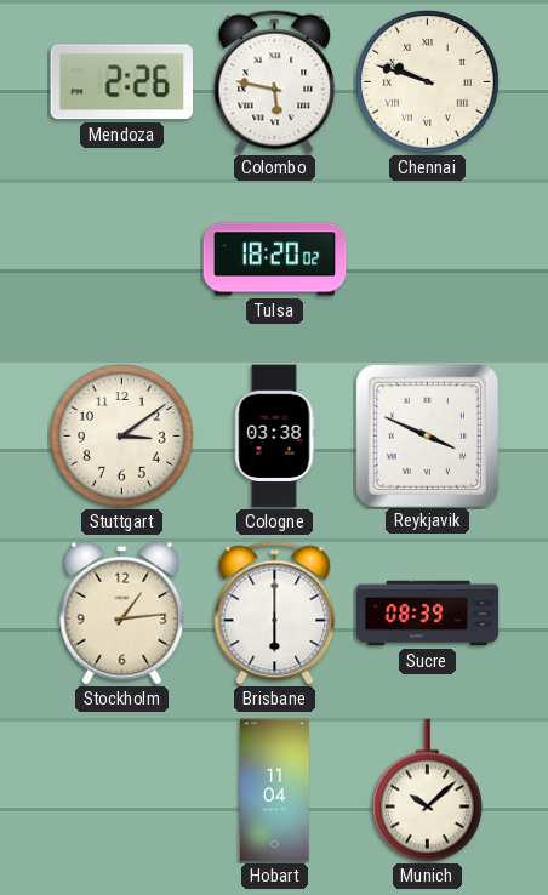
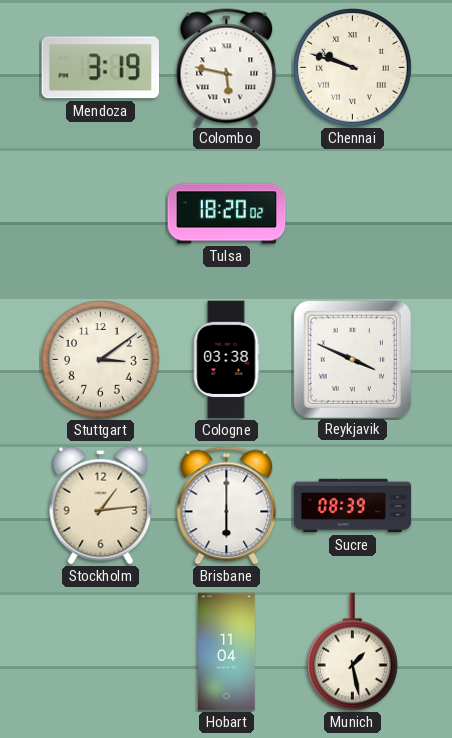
Mendoza: 2:26 -> 3:19
Munich: 10:08 -> 1:28
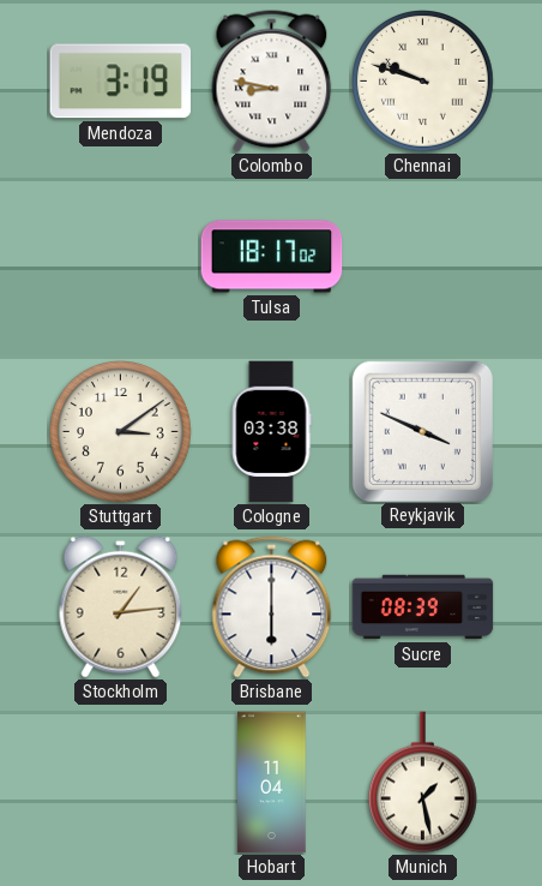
Colombo: 5:47 -> 8:47
Tulsa: 18:20 -> 18:17
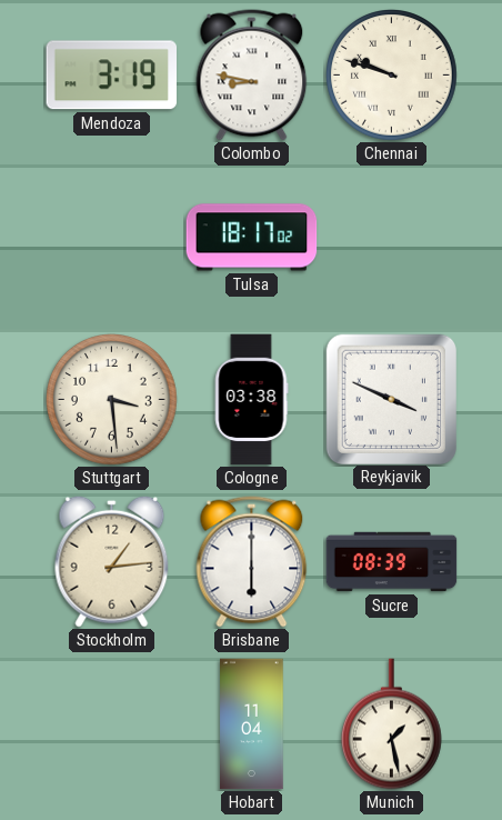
Stuttgart: 3:09 -> 3:29
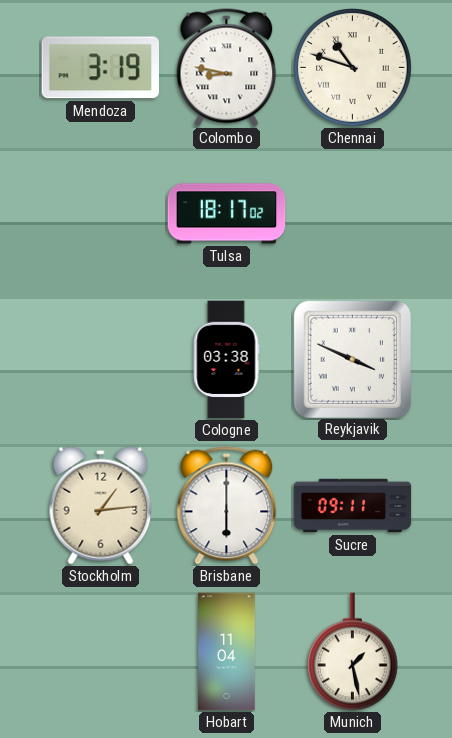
Chennai: 9:48 -> 10:48
Stuttgart: 3:29 -> none
Sucre: 08:39 -> 09:11
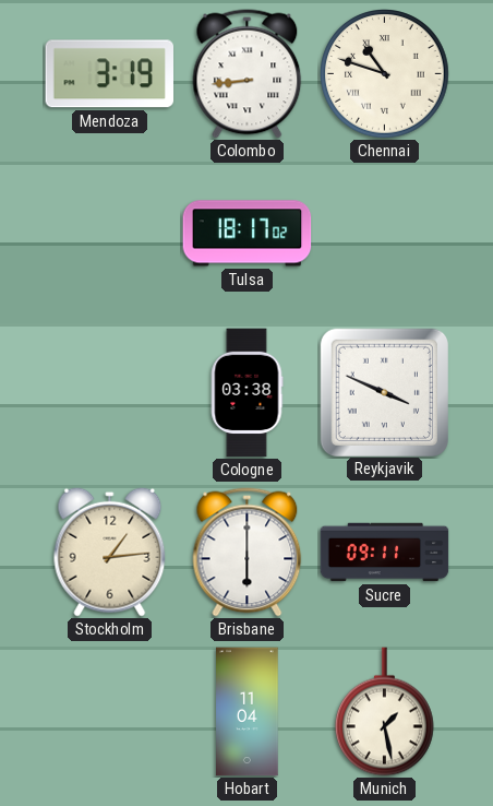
Colombo: 8:47 -> 8:44
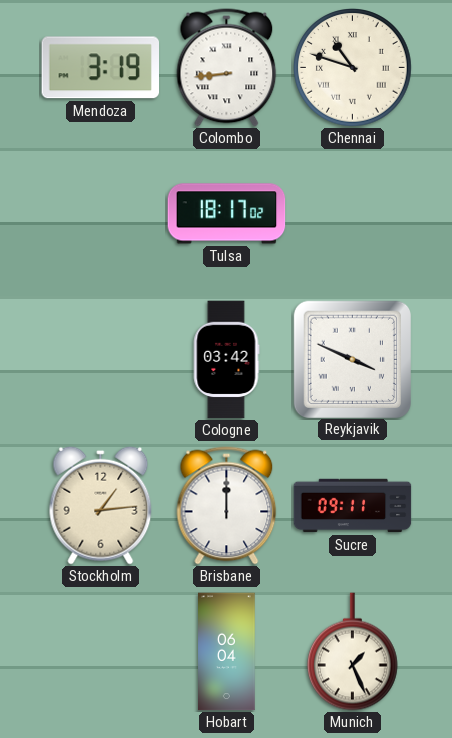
Cologne: 03:38 -> 03:42
Brisbane: 6:00 -> 12:00
Hobart: 11:04 -> 06:04
Munich: 1:28 -> 1:26
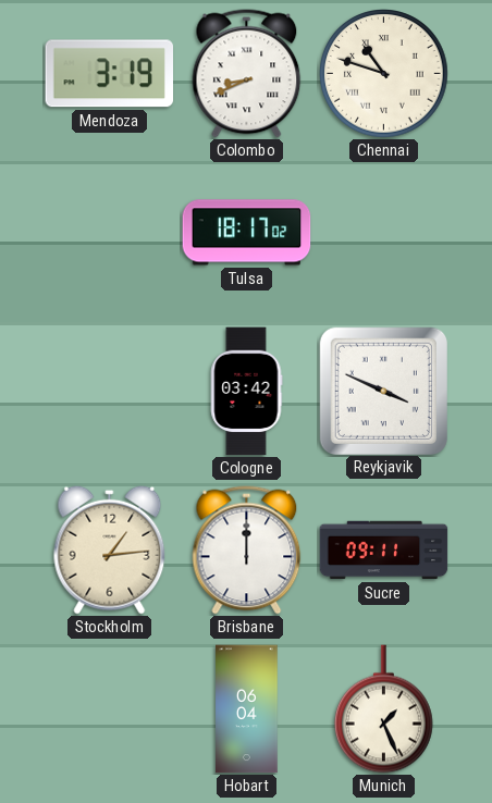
Colombo: 8:44 -> 8:41
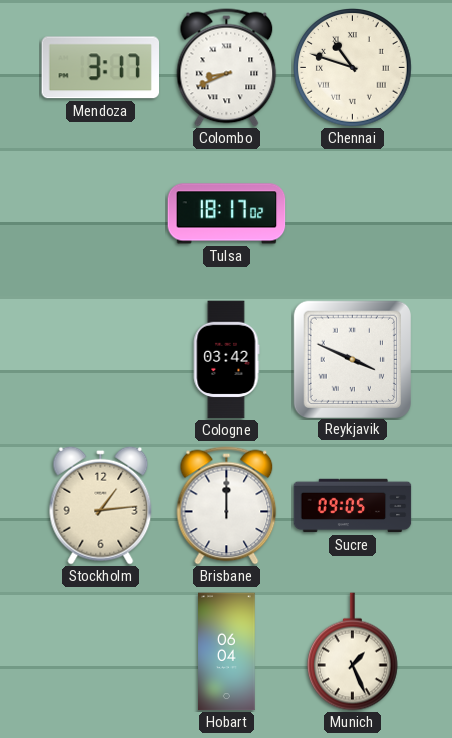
Mendoza: 3:19 -> 3:17
Sucre: 09:11 -> 09:05
